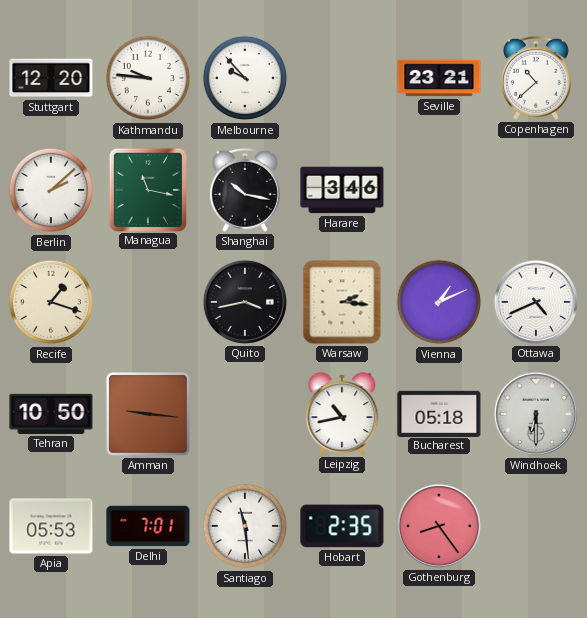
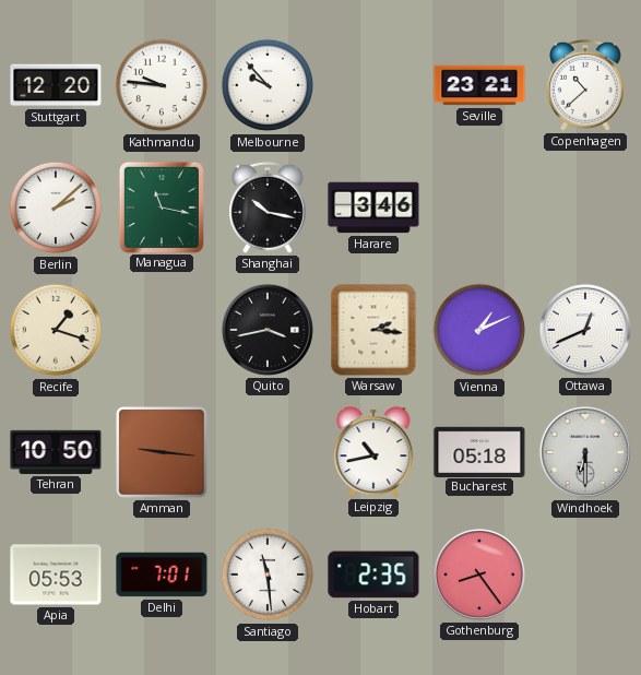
Ottawa: 4:41 -> 12:41
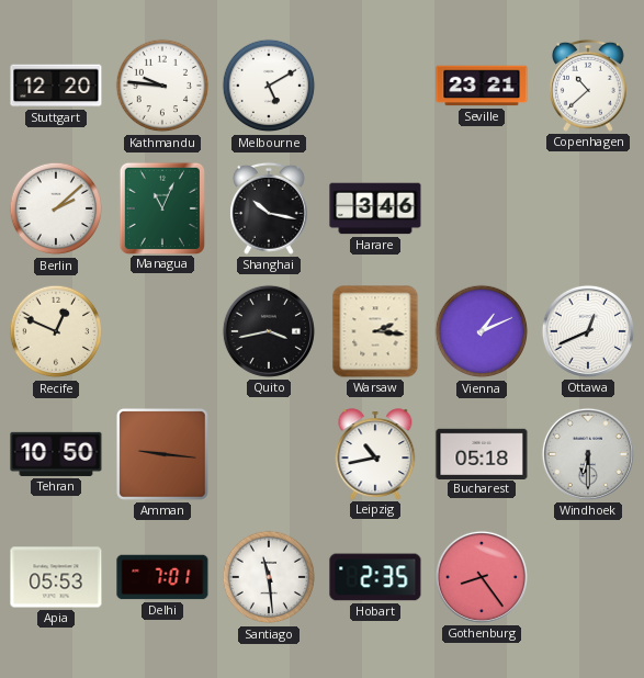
Melbourne: 9:53 -> 5:10
Managua: 11:17 -> 11:04
Recife: 1:18 -> 12:49
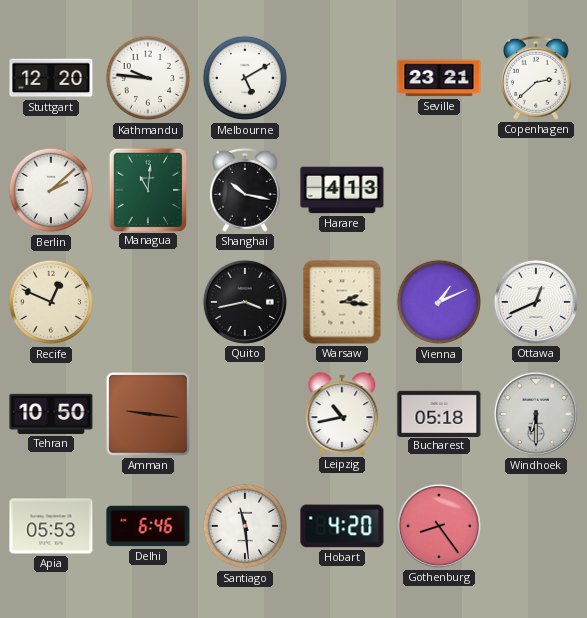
Copenhagen: 10:38 -> 2:38
Managua: 11:04 -> 11:01
Harare: 3:46 -> 4:13
Delhi: 7:01 -> 6:46
Hobart: 2:35 -> 4:20
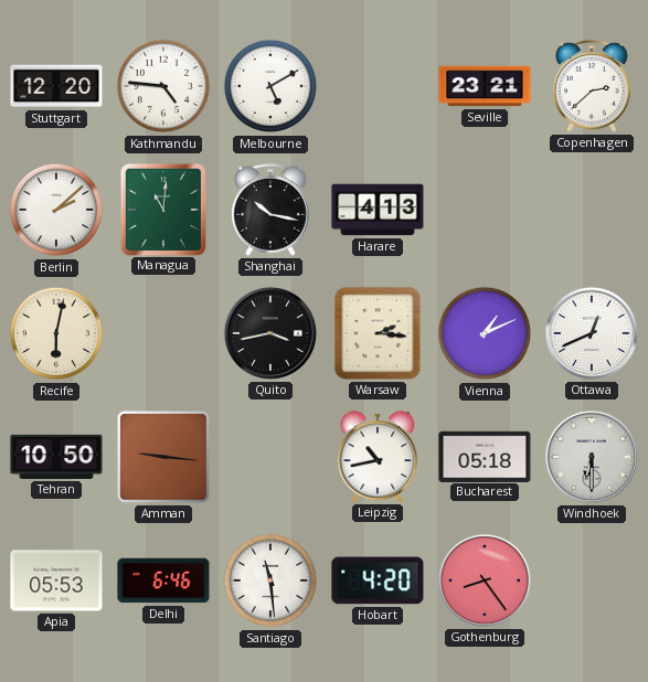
Kathmandu: 9:46 -> 4:46
Recife: 12:49 -> 6:02
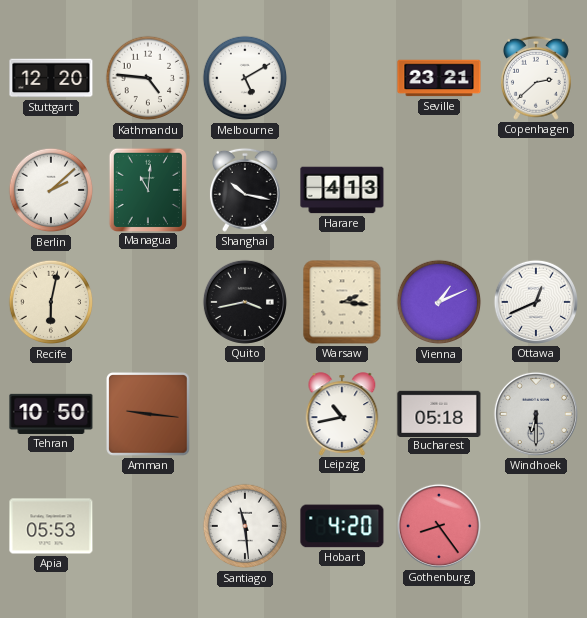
Delhi: 6:46 -> none
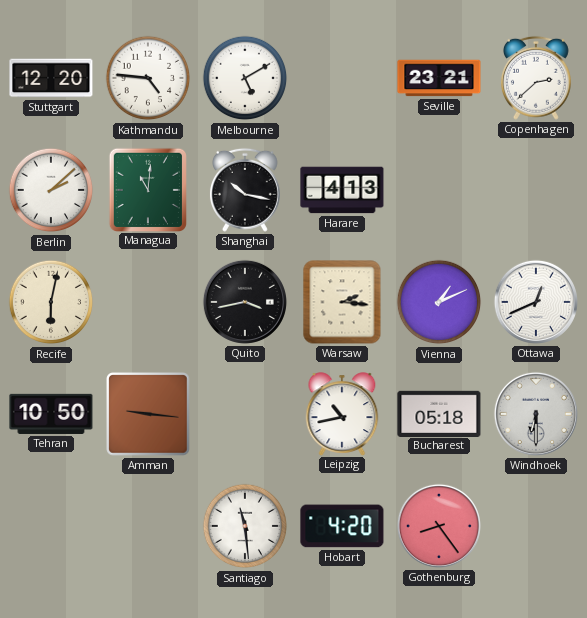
Apia: 05:53 -> none
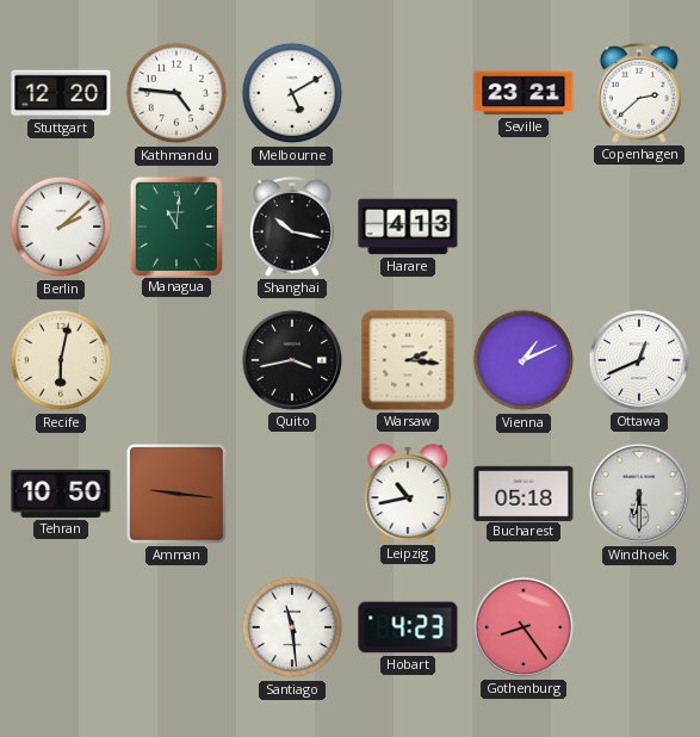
Hobart: 4:20 -> 4:23
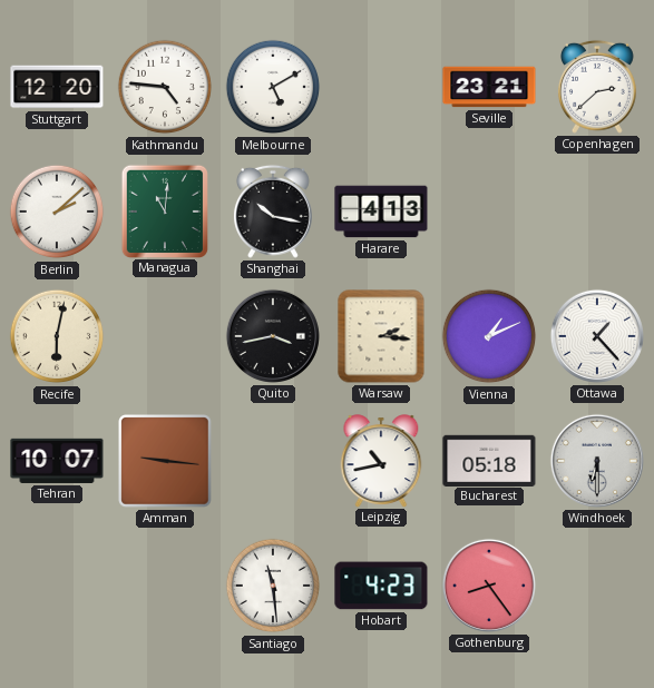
Ottawa: 12:41 -> 1:23
Tehran: 10:50 -> 10:07
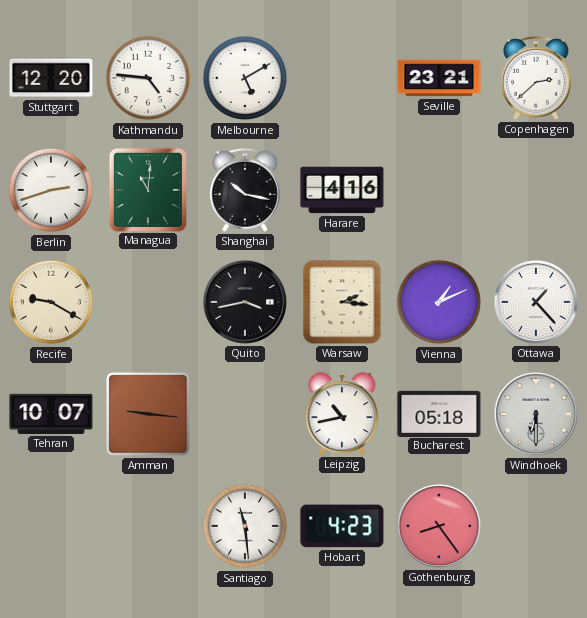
Berlin: 2:08 -> 2:42
Harare: 4:13 -> 4:16
Recife: 6:02 -> 9:20
